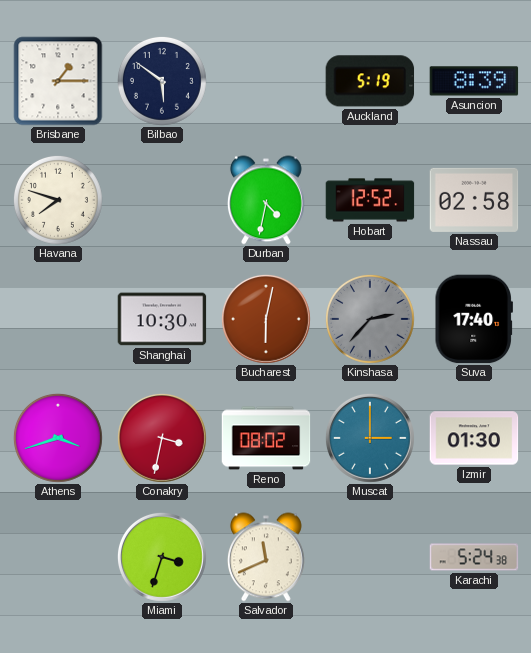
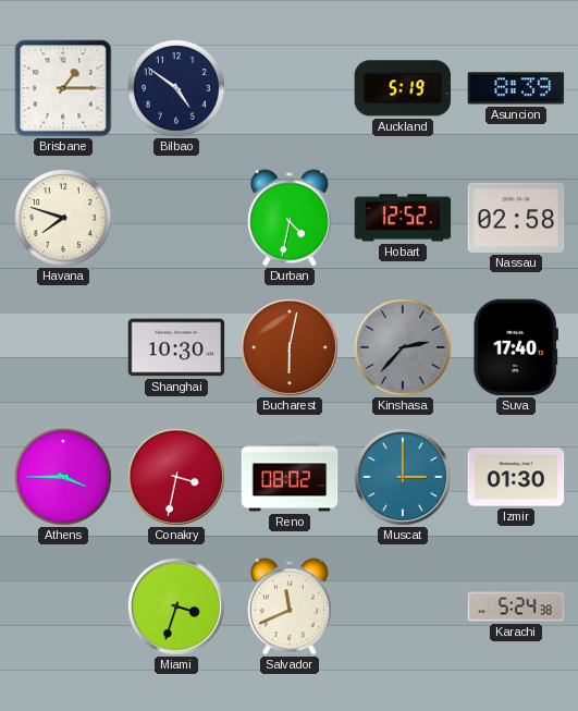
Bilbao: 5:51 -> 4:51
Athens: 3:42 -> 3:45
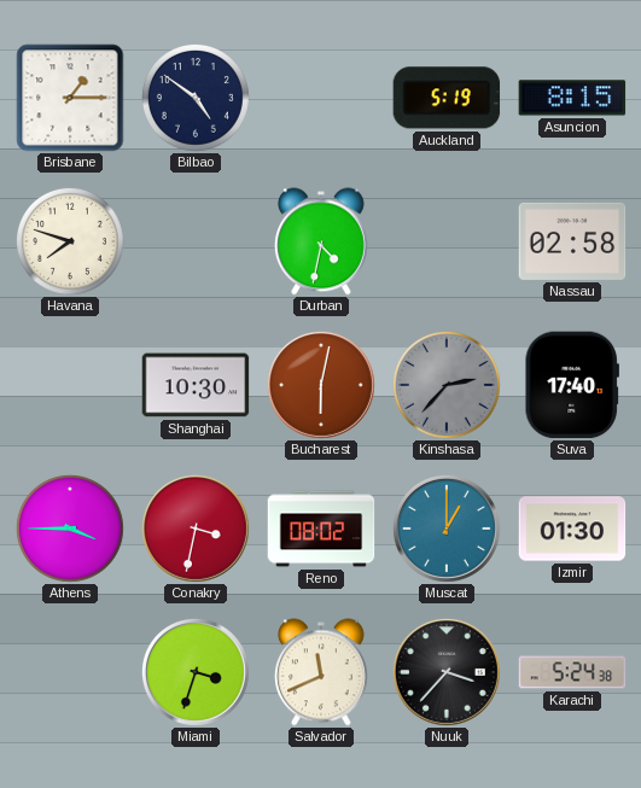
Asuncion: 8:39 -> 8:15
Hobart: 12:52 -> none
Muscat: 3:00 -> 1:00
Nuuk: none -> 3:37
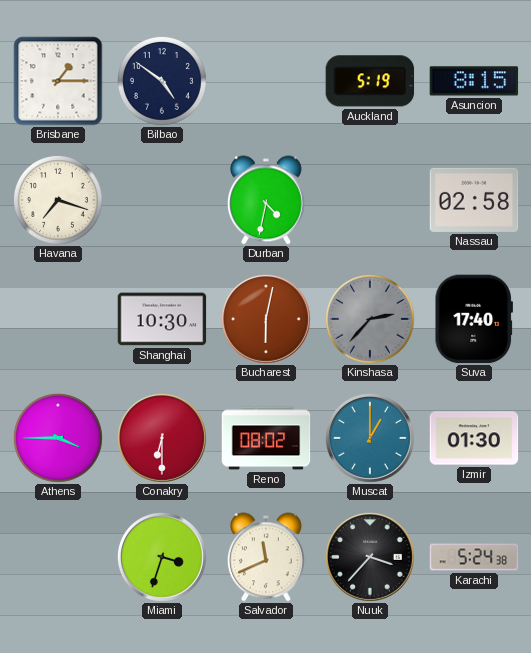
Havana: 7:48 -> 7:18
Conakry: 3:32 -> 6:30
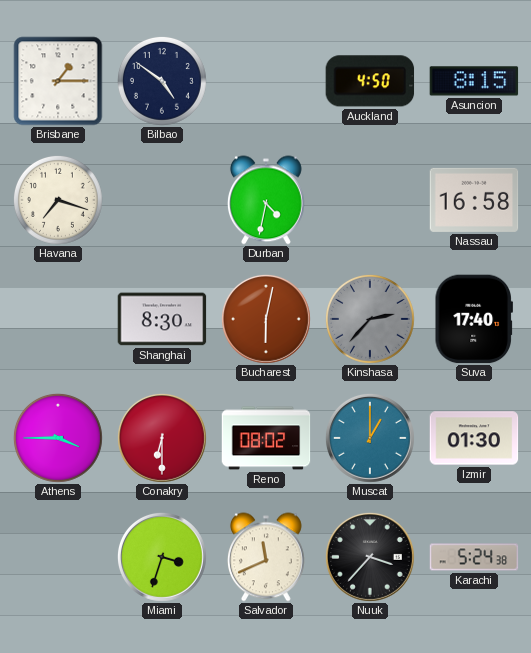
Auckland: 5:19 -> 4:50
Nassau: 02:58 -> 16:58
Shanghai: 10:30 -> 8:30
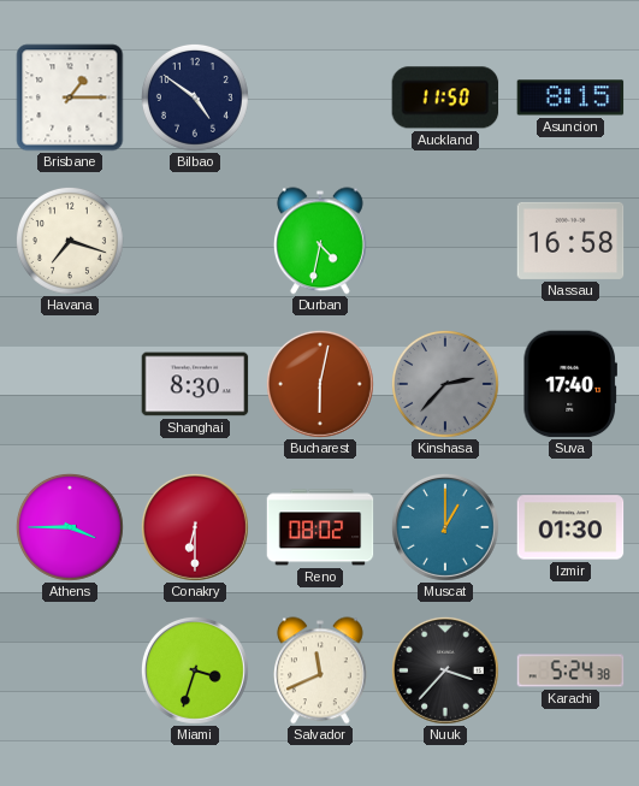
Auckland: 4:50 -> 11:50
